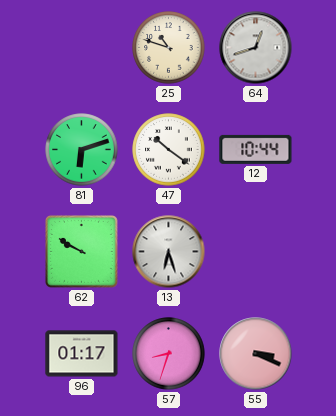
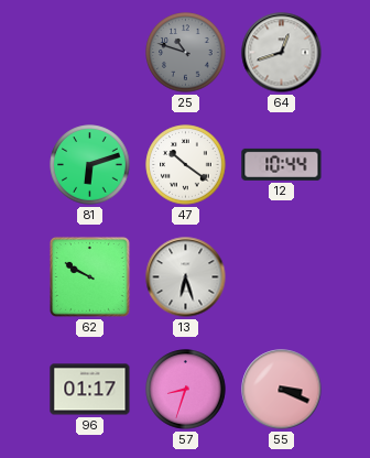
25 dial: cream -> grey
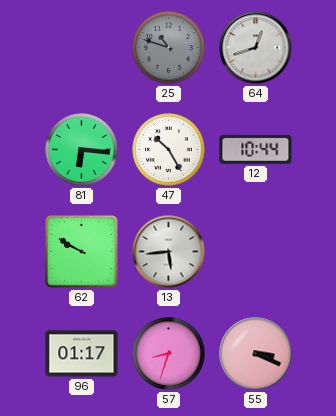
81: 6:12 -> 6:16
47: 10:21 -> 10:25
13: 6:27 -> 5:44
